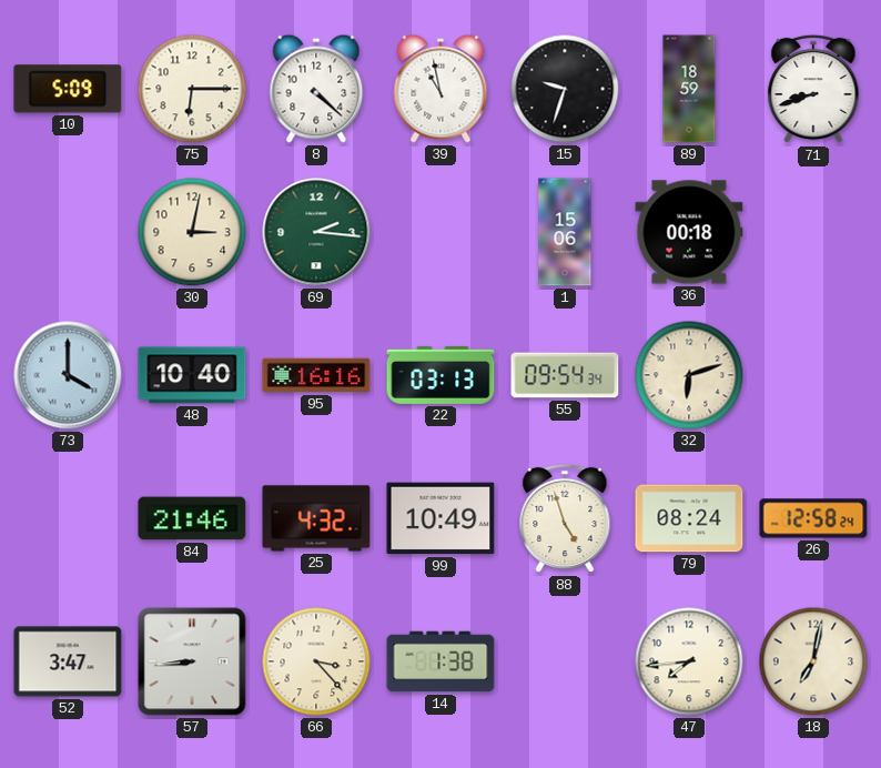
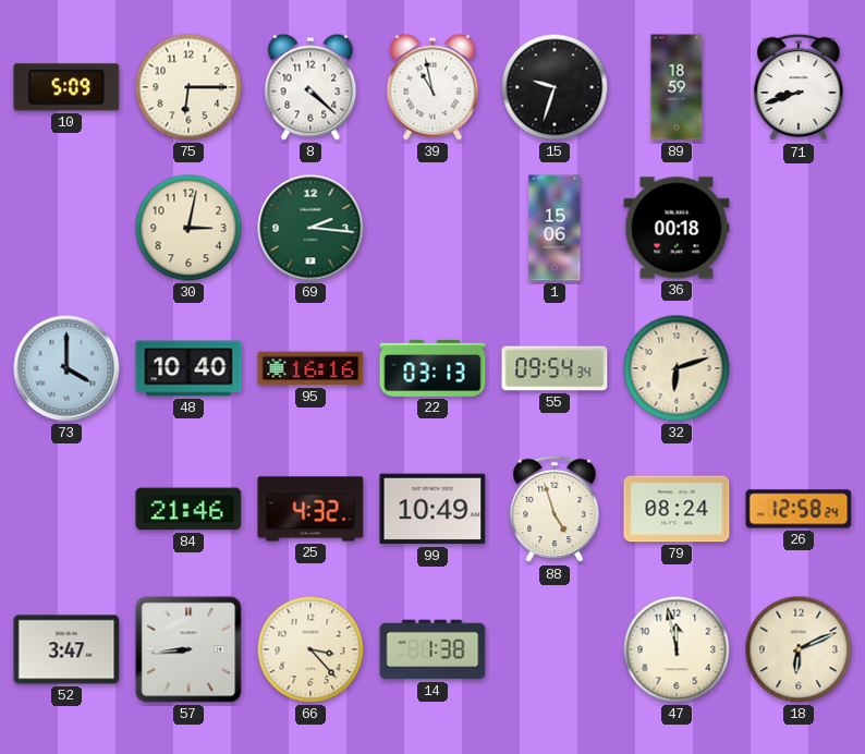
47: 7:44 -> 11:58
18: 7:02 -> 6:11
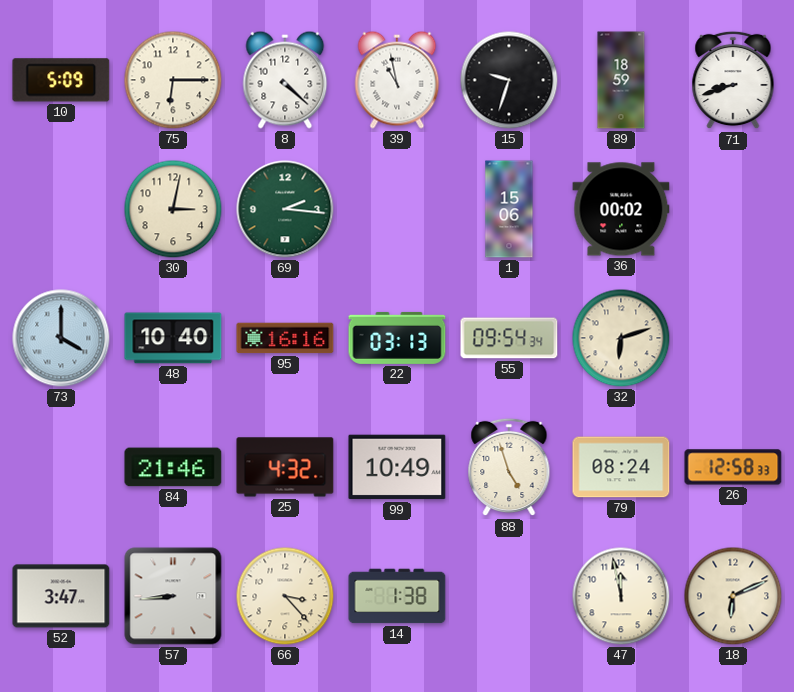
36: 00:18 -> 00:02
26: 12:58:24 -> 12:58:33
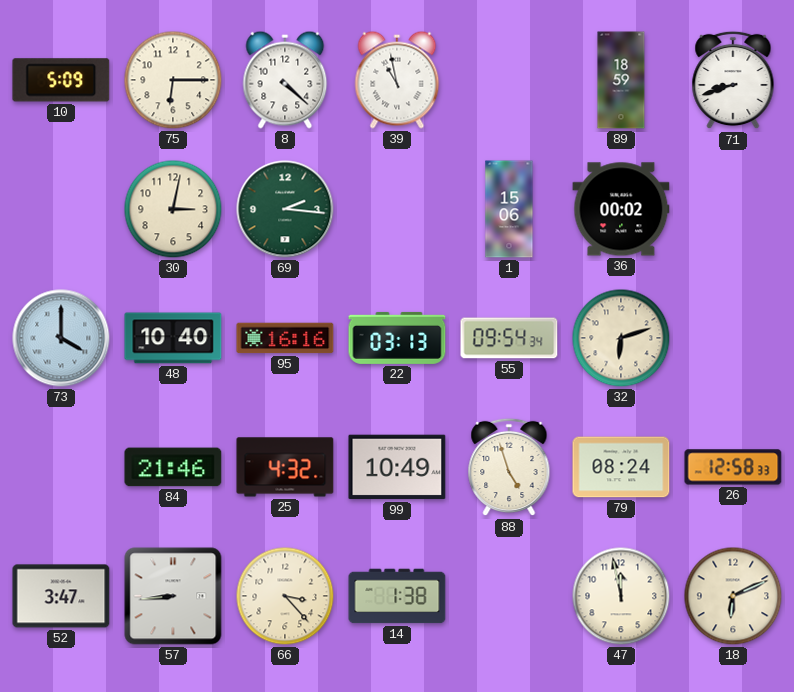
15: 9:33 -> none
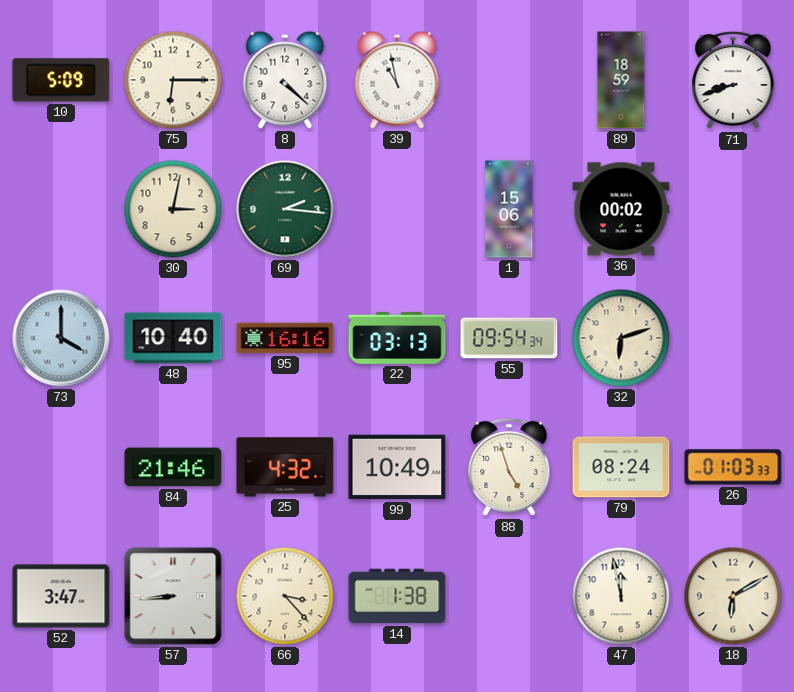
26: 12:58 -> 01:03
18: 6:11 -> 6:10
